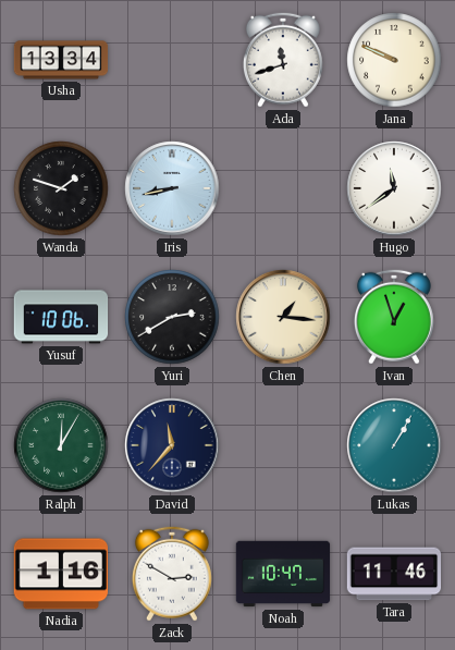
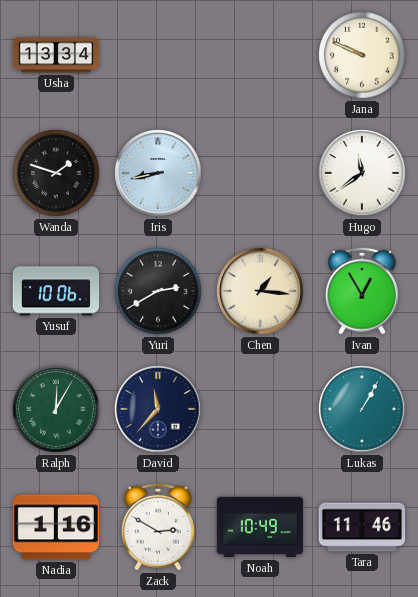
Ada: 11:42 -> none
Ivan: 12:57 -> 12:55
Noah: 10:47 -> 10:49
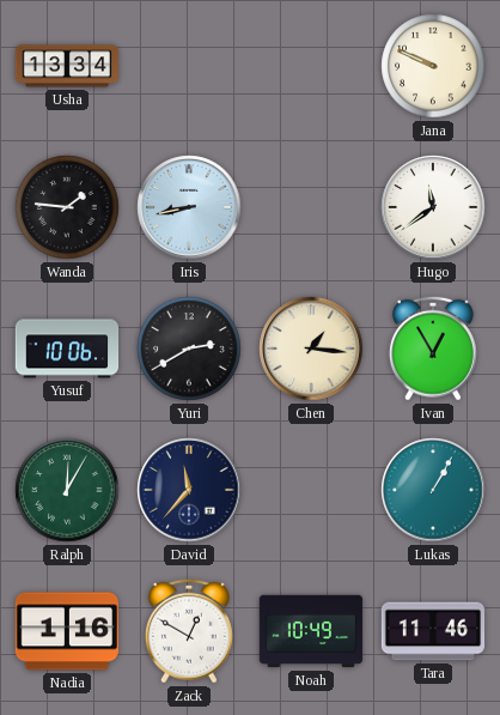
Wanda: 1:48 -> 1:46
Zack: 2:50 -> 12:50
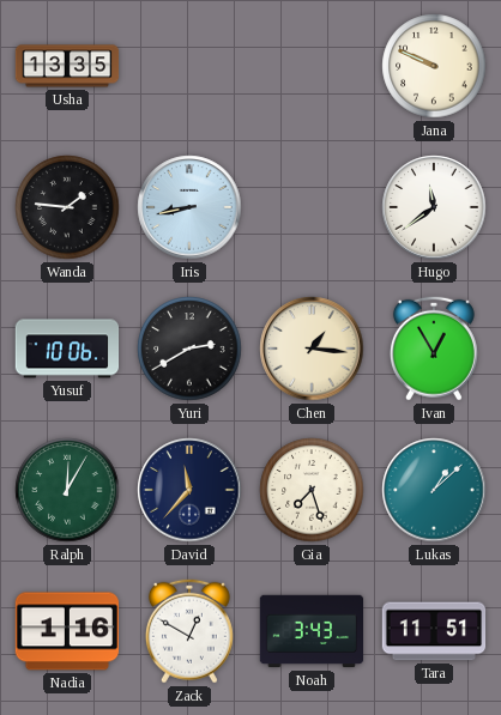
Usha: 13:34 -> 13:35
Gia: none -> 7:27
Lukas: 1:05 -> 1:08
Noah: 10:49 -> 3:43
Tara: 11:46 -> 11:51
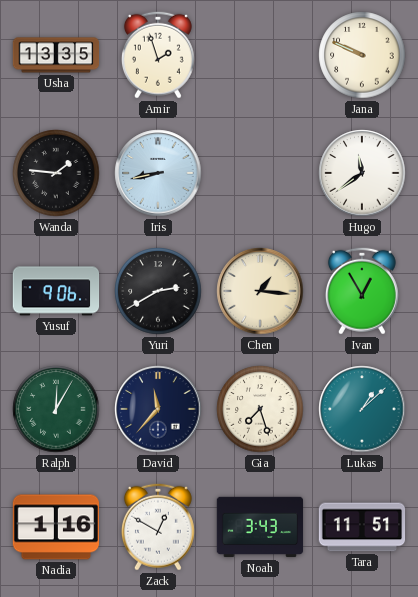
Amir: none -> 1:57
Yusuf: 10:06 -> 9:06
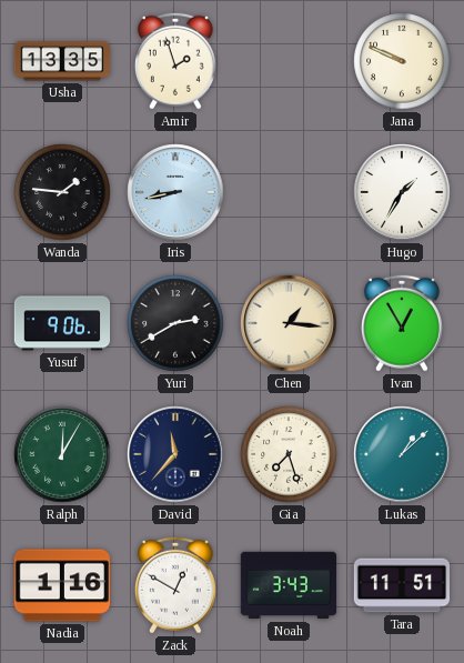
Hugo: 11:39 -> 1:35
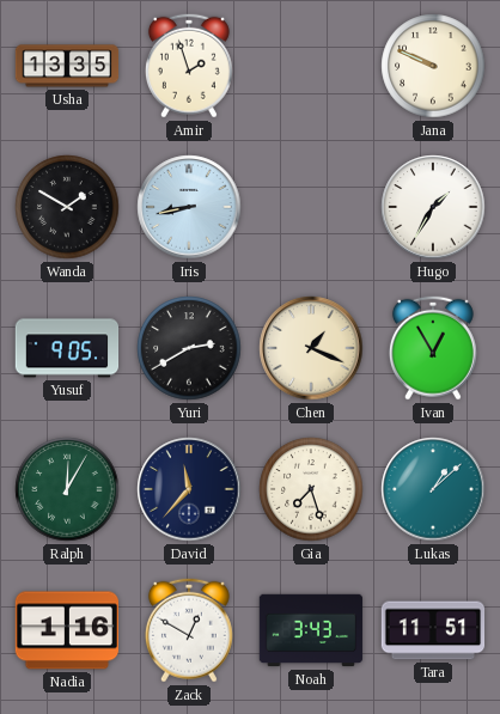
Wanda: 1:46 -> 1:50
Yusuf: 9:06 -> 9:05
Chen: 1:16 -> 1:19
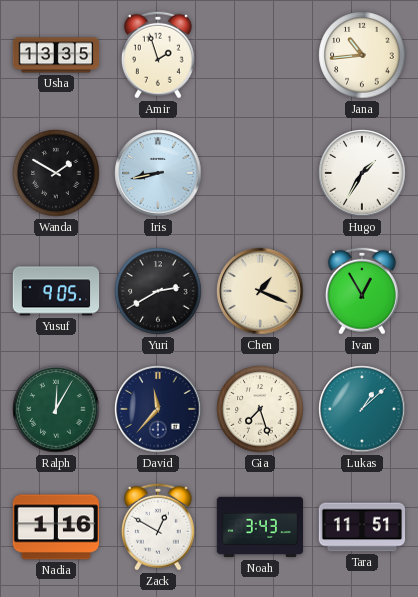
Jana: 9:49 -> 10:44
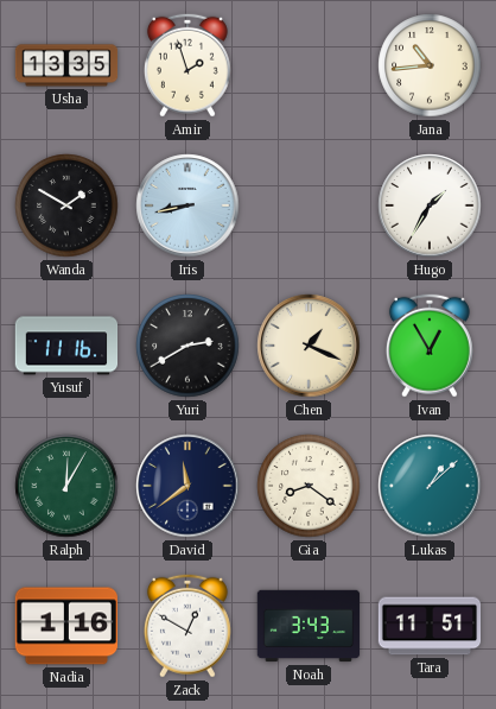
Yusuf: 9:05 -> 11:16
David: 11:37 -> 11:39
Gia: 7:27 -> 8:21
